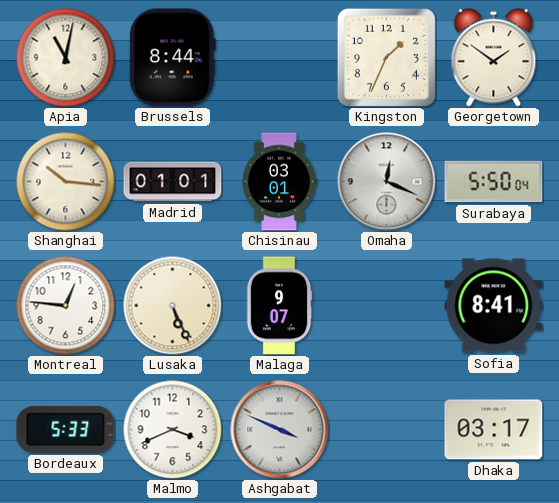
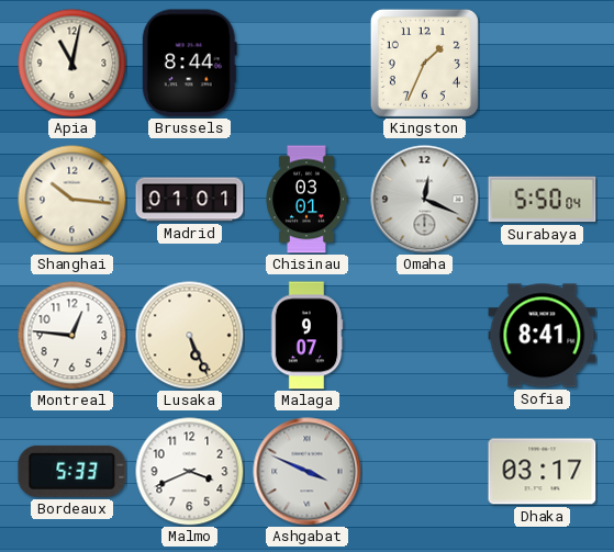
Georgetown: 1:51 -> none
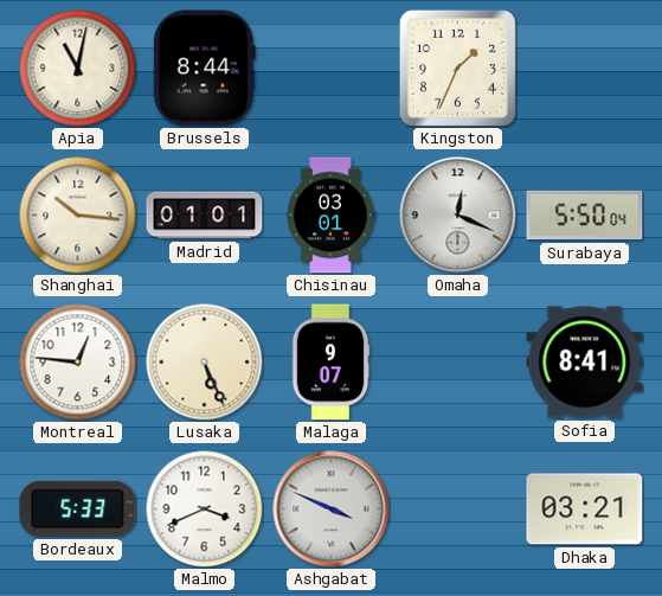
Dhaka: 03:17 -> 03:21
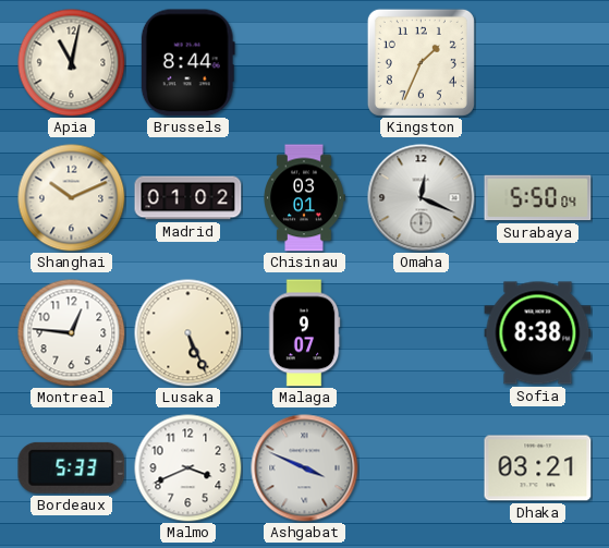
Shanghai: 10:16 -> 10:11
Madrid: 01:01 -> 01:02
Sofia: 8:41 -> 8:38
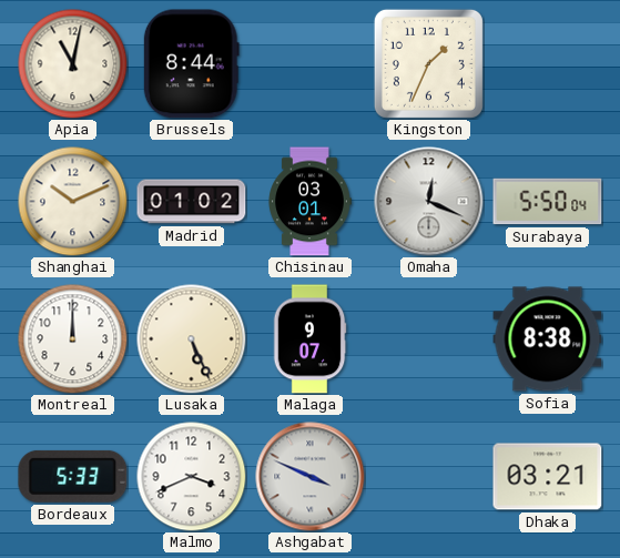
Montreal: 12:46 -> 12:00
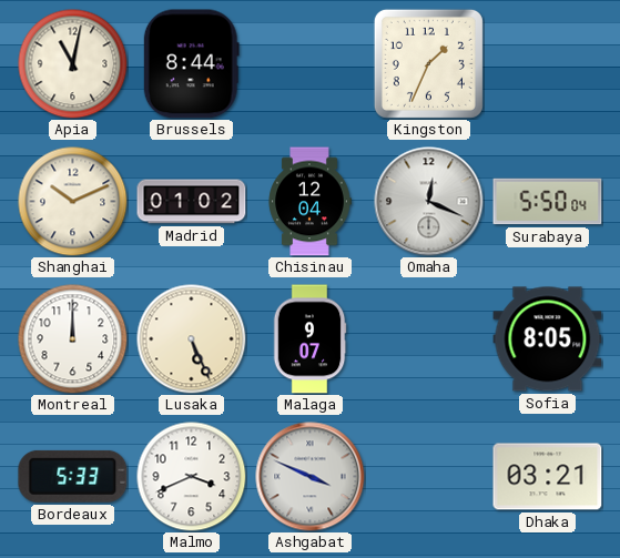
Chisinau: 03:01 -> 12:04
Sofia: 8:38 -> 8:05
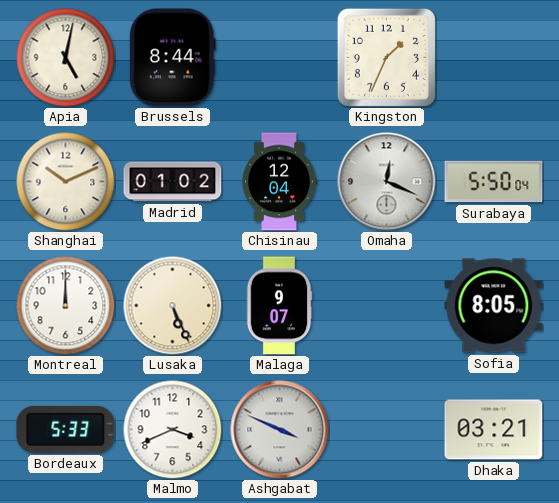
Apia: 11:02 -> 5:02
